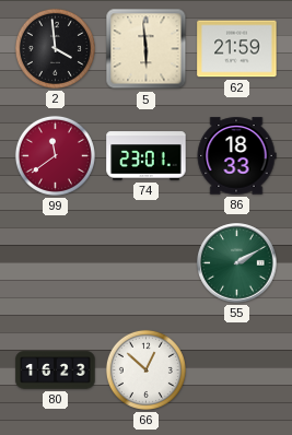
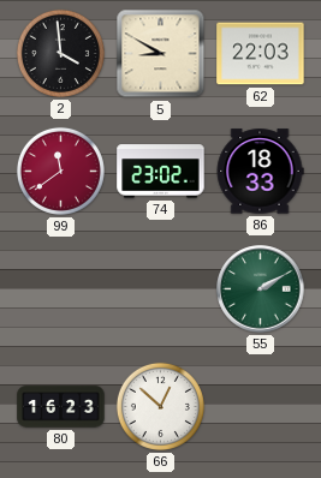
5: 5:59 -> 8:50
62: 21:59 -> 22:03
74: 23:01 -> 23:02
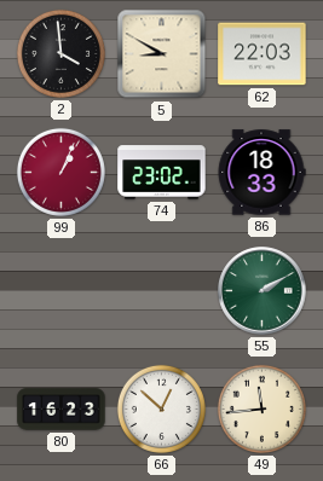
99: 11:39 -> 1:04
49: none -> 11:44
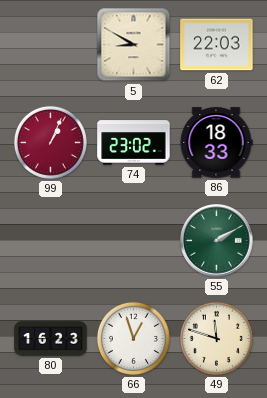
2: 3:59 -> none
66: 12:52 -> 12:57
49: 11:44 -> 11:48
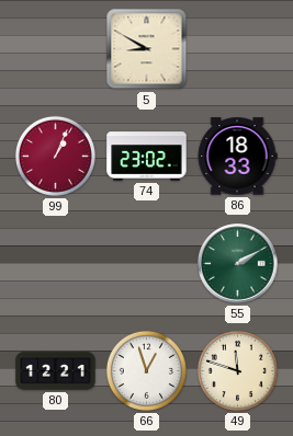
62: 22:03 -> none
80: 16:23 -> 12:21
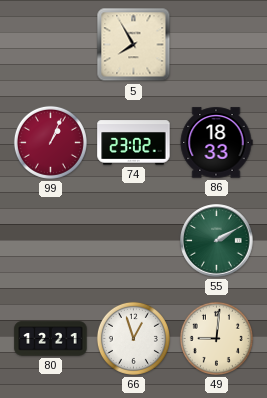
5: 8:50 -> 7:55
49: 11:48 -> 9:01
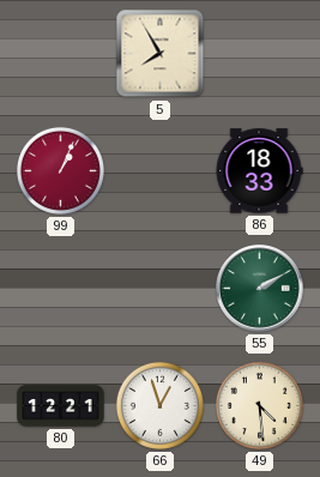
74: 23:02 -> none
49: 9:01 -> 4:29
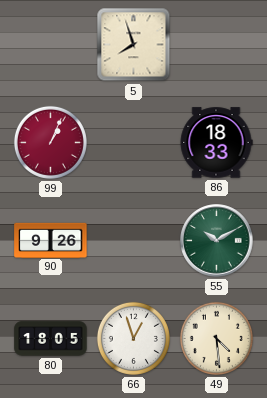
5: 7:55 -> 7:57
90: none -> 9:26
55: 2:10 -> 10:10
80: 12:21 -> 18:05
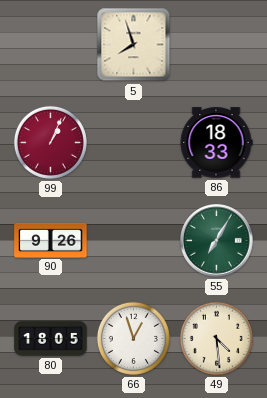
55: 10:10 -> 7:05
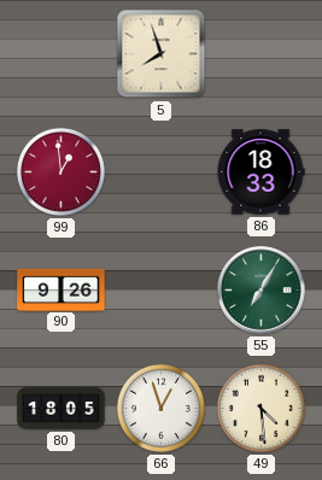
99: 1:04 -> 12:59
